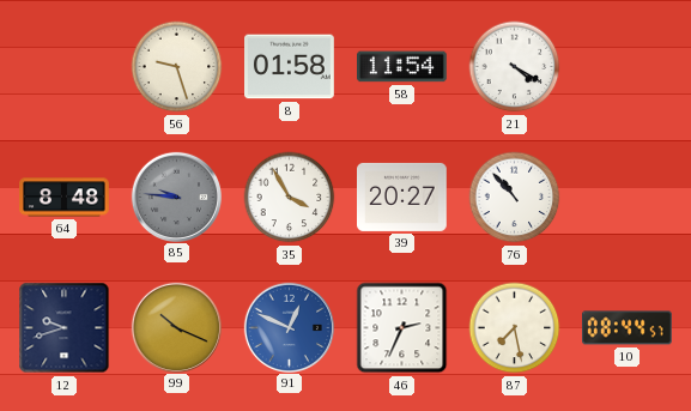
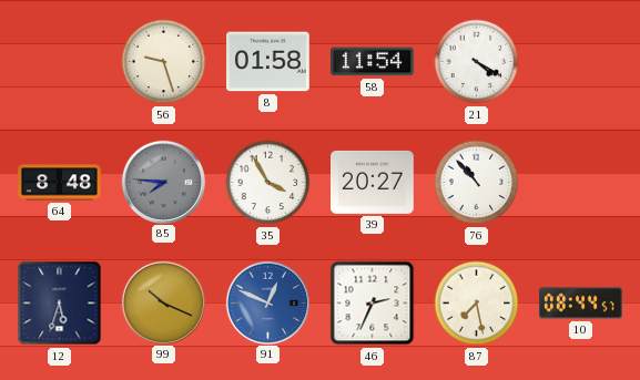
85: 9:46 -> 7:46
12: 9:42 -> 5:33
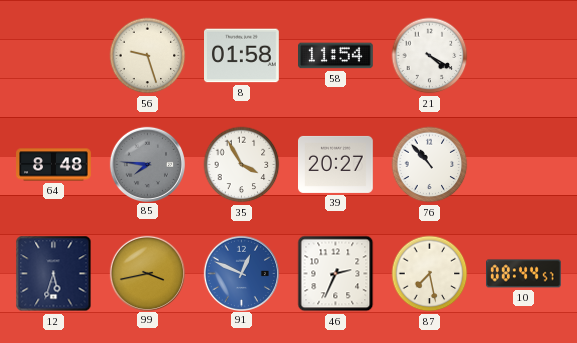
99: 10:19 -> 3:43
